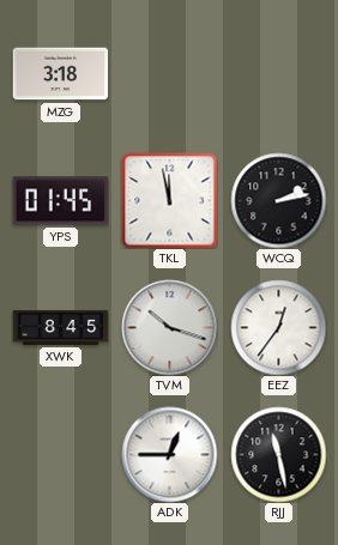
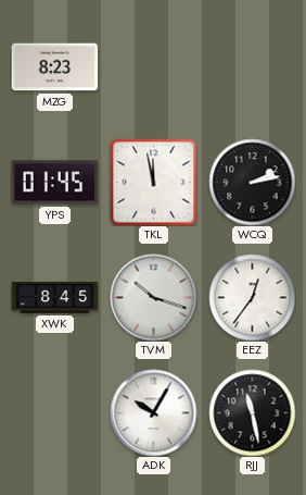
MZG: 3:18 -> 8:23
ADK: 12:45 -> 10:05
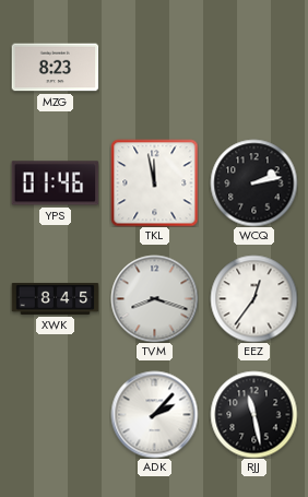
YPS: 01:45 -> 01:46
TVM: 10:18 -> 8:18
ADK: 10:05 -> 2:07
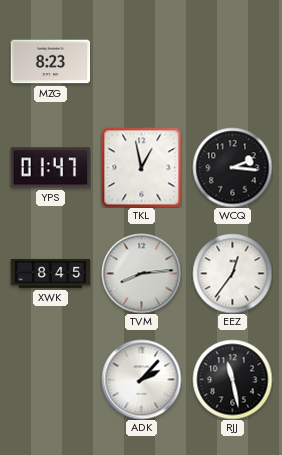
YPS: 01:46 -> 01:47
TKL: 11:58 -> 12:58
WCQ: 2:13 -> 2:16
TVM: 8:18 -> 8:14
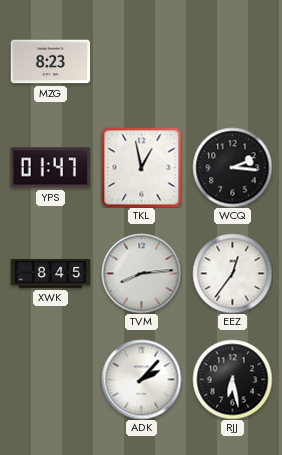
RJJ: 11:28 -> 6:28
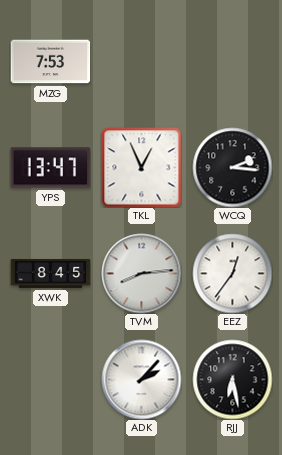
MZG: 8:23 -> 7:53
YPS: 01:47 -> 13:47
TKL: 12:58 -> 12:56
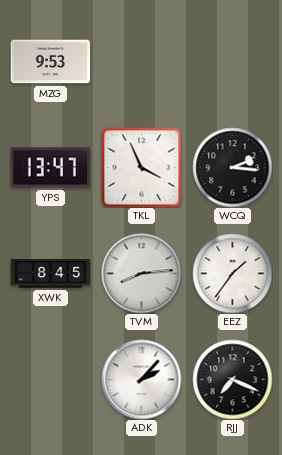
MZG: 7:53 -> 9:53
TKL: 12:56 -> 3:56
EEZ: 12:36 -> 1:36
RJJ: 6:28 -> 7:19
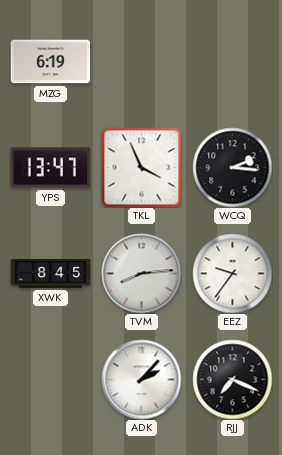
MZG: 9:53 -> 6:19
EEZ: 1:36 -> 9:36
